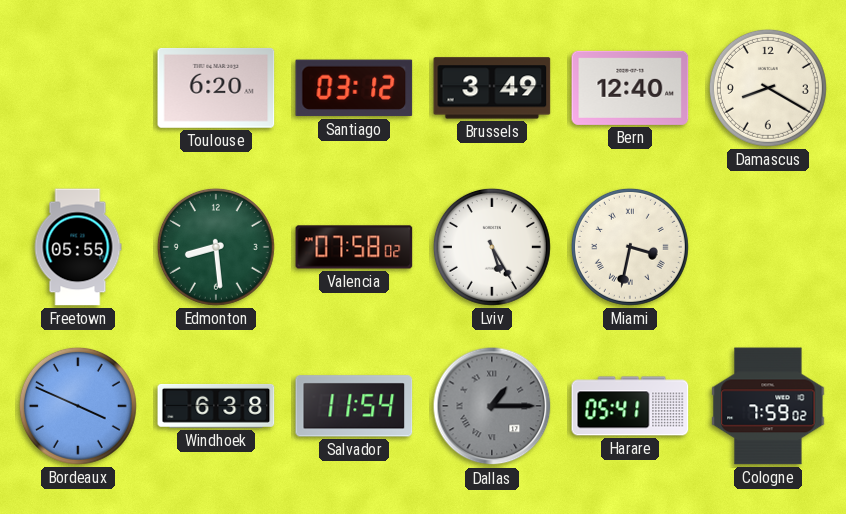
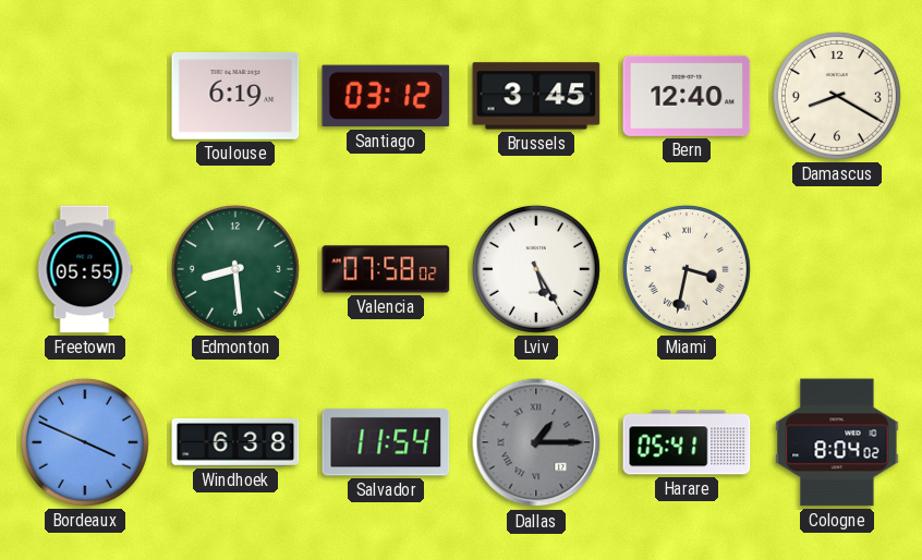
Toulouse: 6:20 -> 6:19
Brussels: 3:49 -> 3:45
Cologne: 7:59 -> 8:04
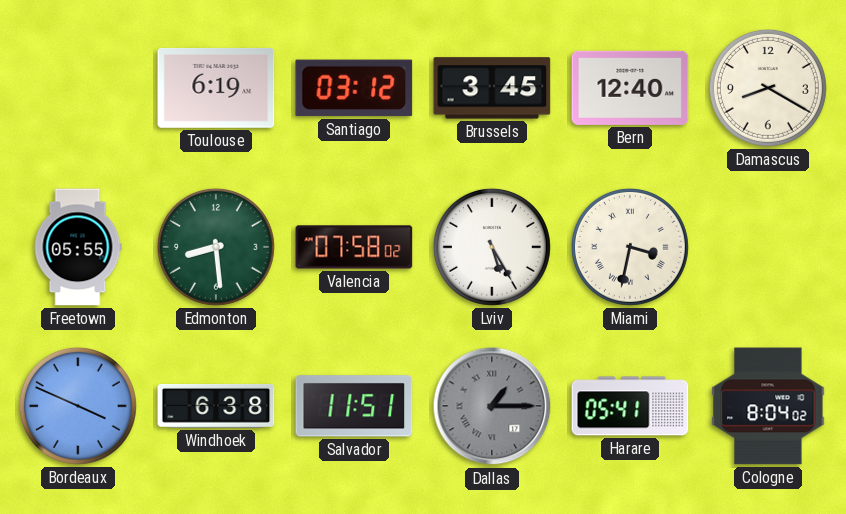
Salvador: 11:54 -> 11:51
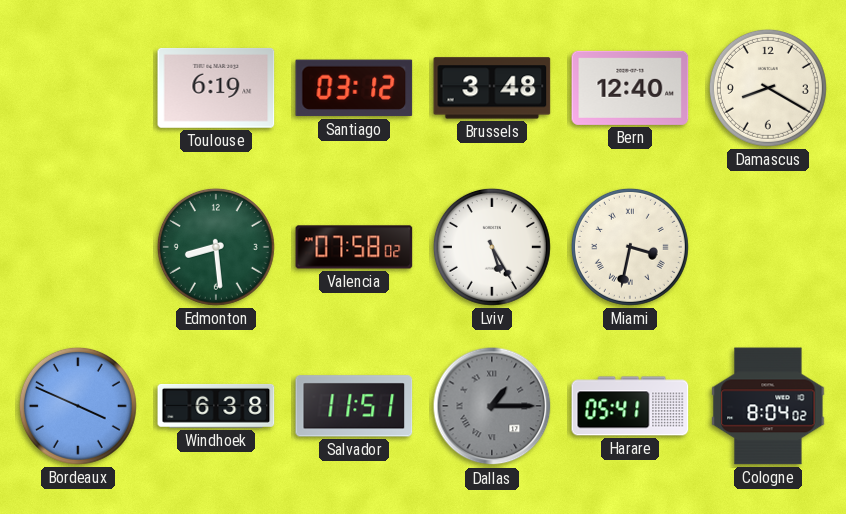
Brussels: 3:45 -> 3:48
Freetown: 05:55 -> none
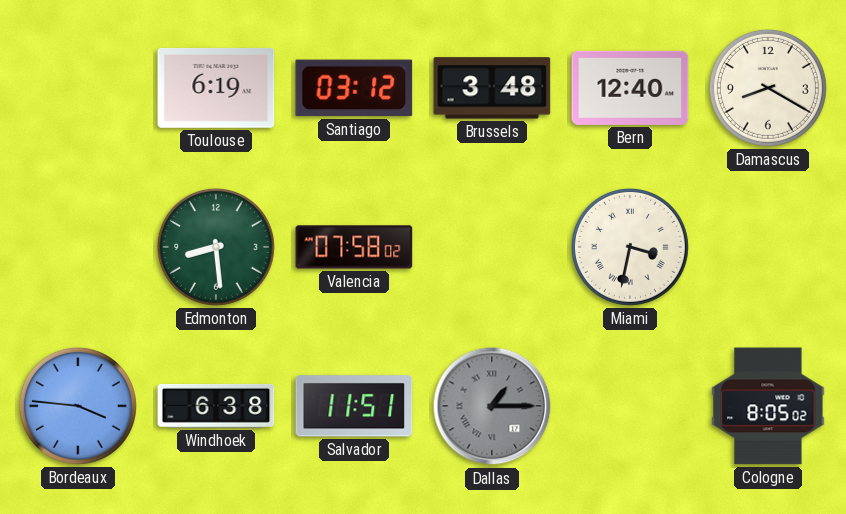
Lviv: 5:25 -> none
Bordeaux: 3:49 -> 3:46
Harare: 05:41 -> none
Cologne: 8:04 -> 8:05
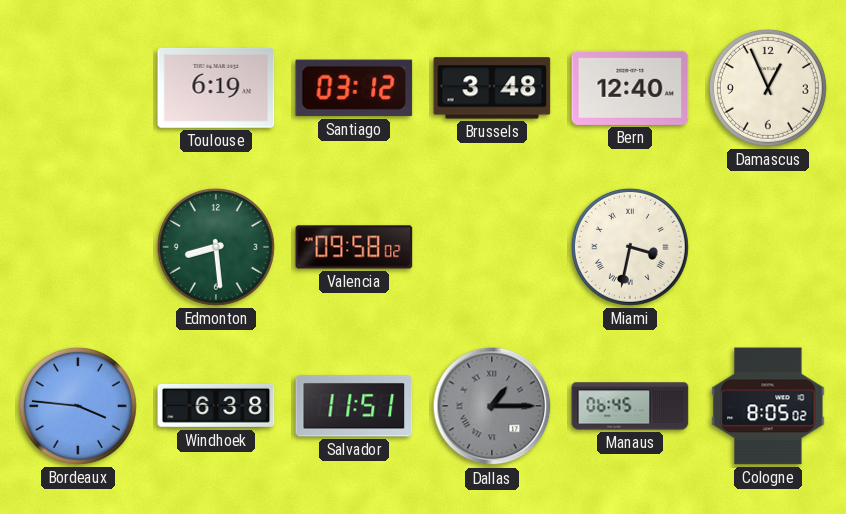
Damascus: 8:20 -> 12:56
Valencia: 07:58 -> 09:58
Manaus: none -> 06:45
